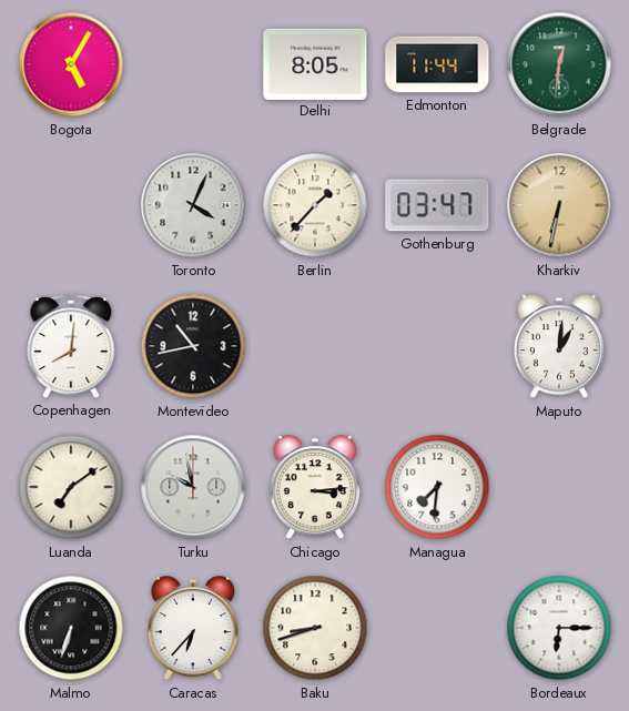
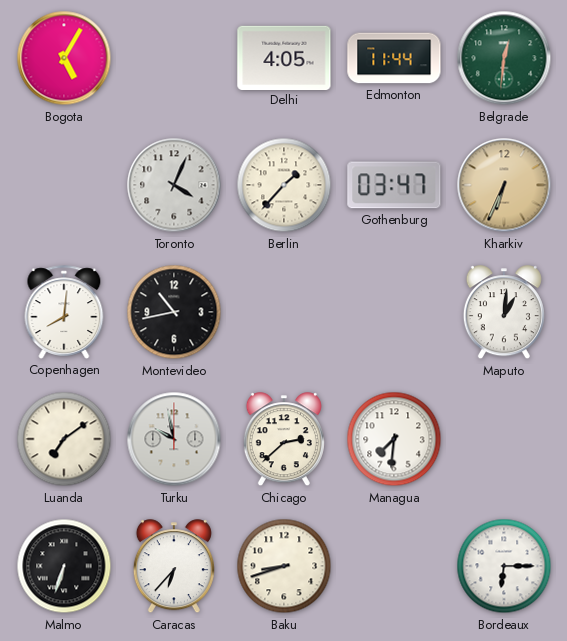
Delhi: 8:05 -> 4:05
Kharkiv: 6:32 -> 6:34
Chicago: 3:14 -> 2:38
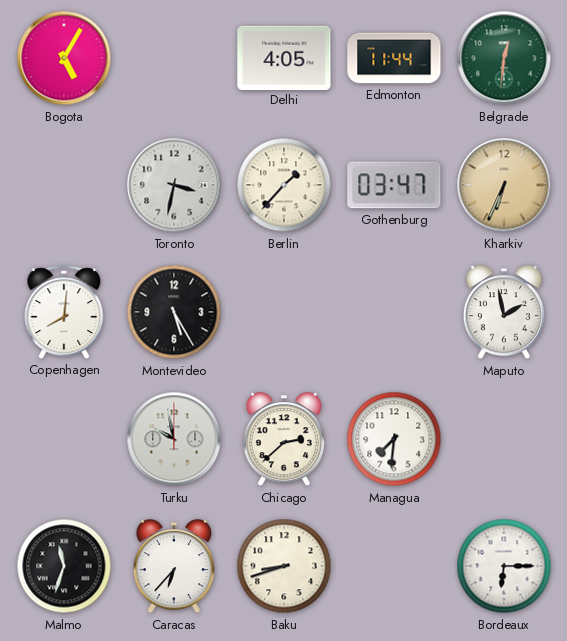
Toronto: 4:04 -> 3:32
Montevideo: 10:43 -> 5:25
Maputo: 1:01 -> 1:58
Luanda: 7:09 -> none
Malmo: 6:33 -> 11:33
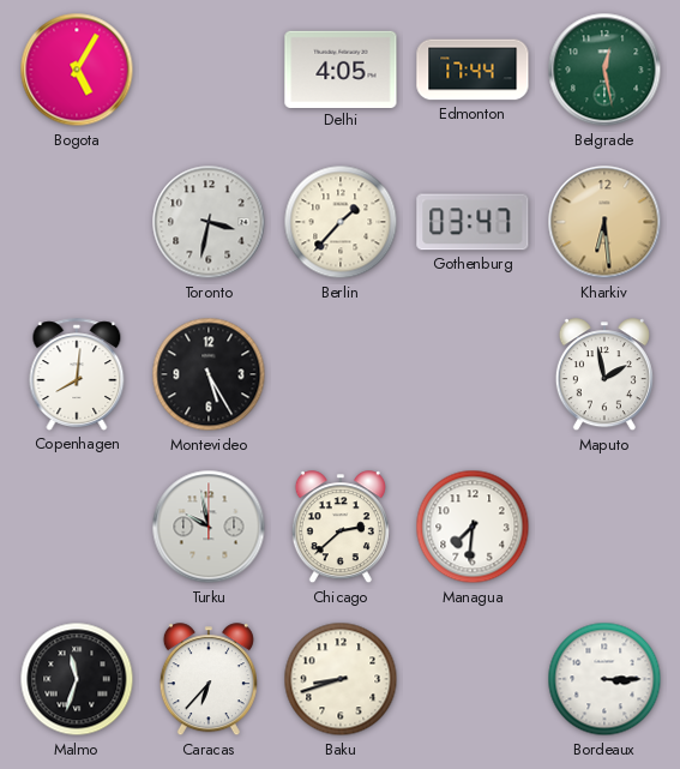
Edmonton: 11:44 -> 17:44
Belgrade: 12:31 -> 12:28
Kharkiv: 6:34 -> 6:29
Bordeaux: 6:15 -> 3:15
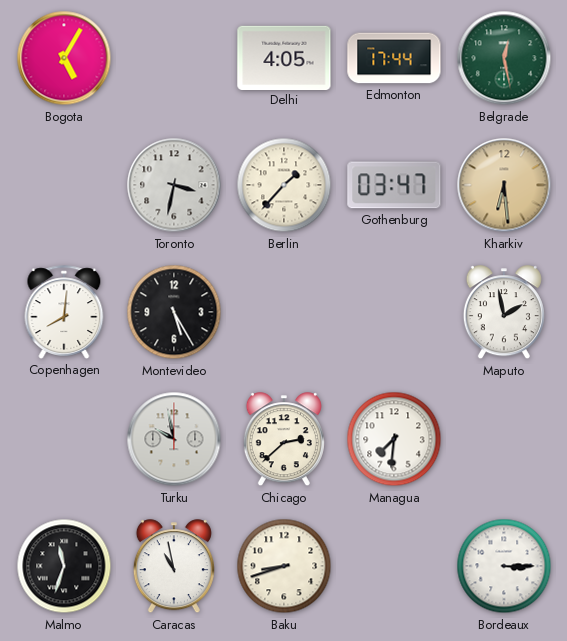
Caracas: 6:37 -> 10:58
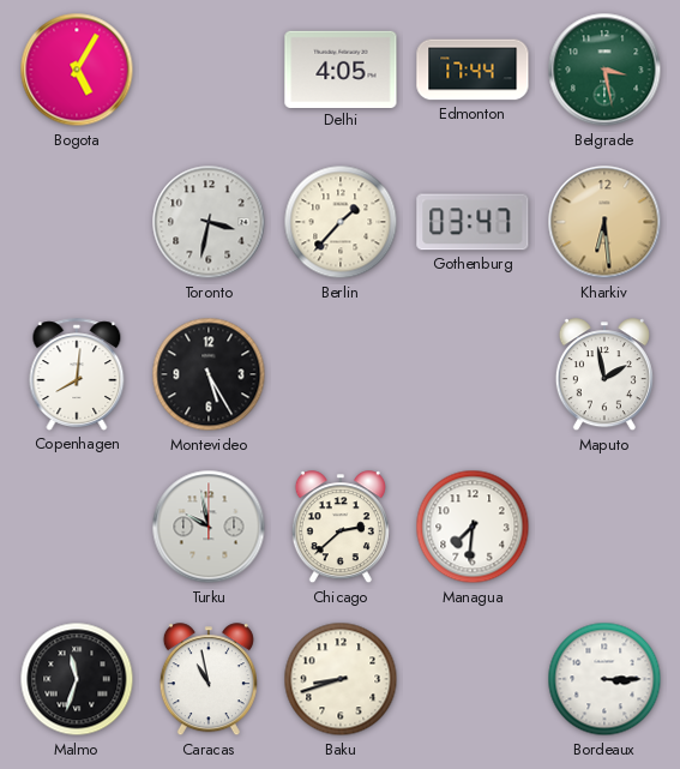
Belgrade: 12:28 -> 3:28
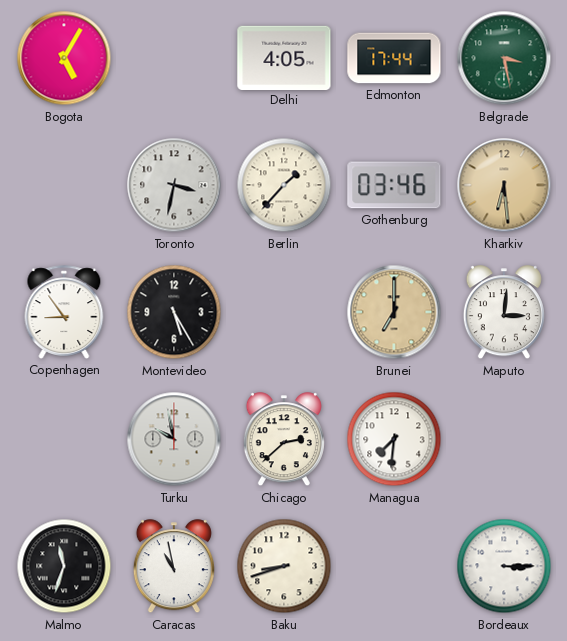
Gothenburg: 03:47 -> 03:46
Copenhagen: 8:01 -> 8:54
Brunei: none -> 7:00
Maputo: 1:58 -> 3:01
